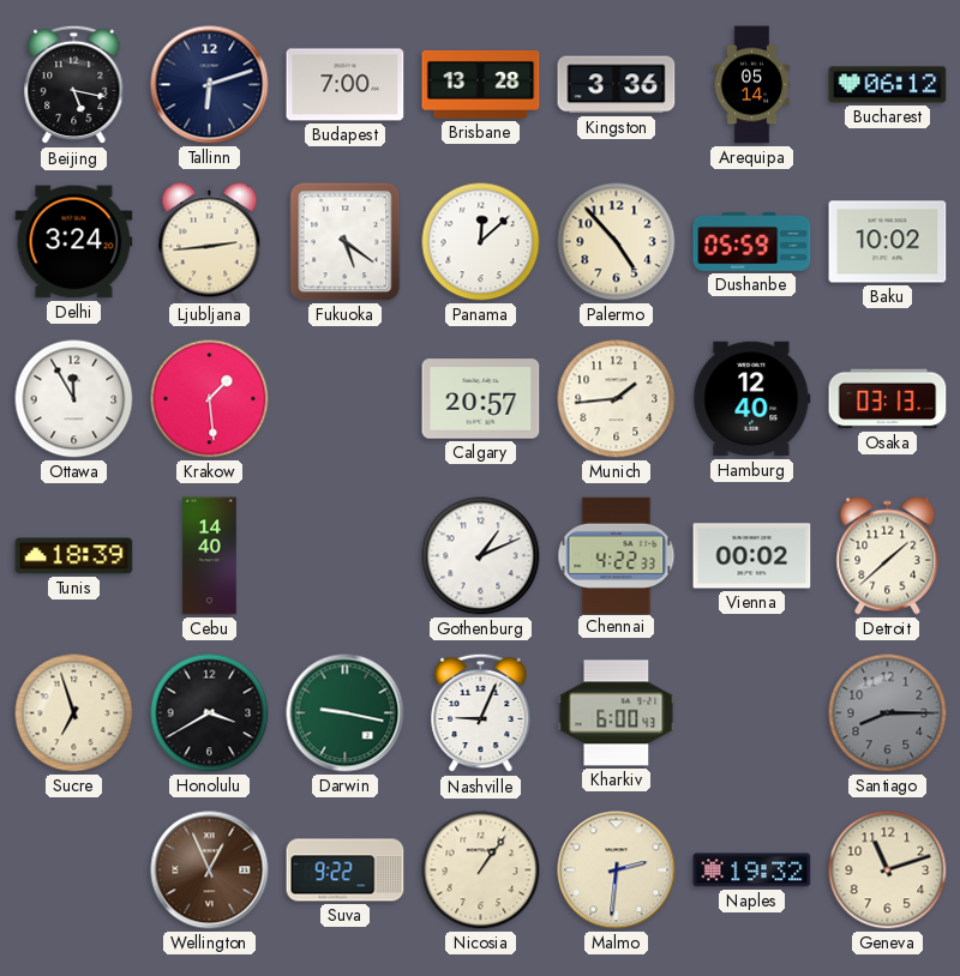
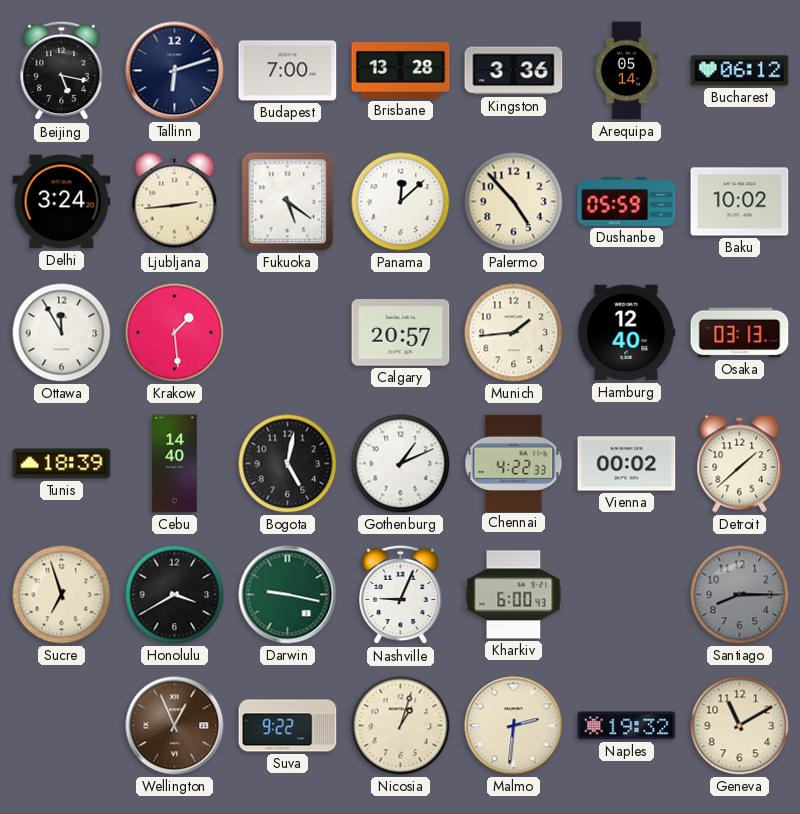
Bogota: none -> 5:02
Nicosia: 1:06 -> 1:03
Geneva: 11:12 -> 11:10
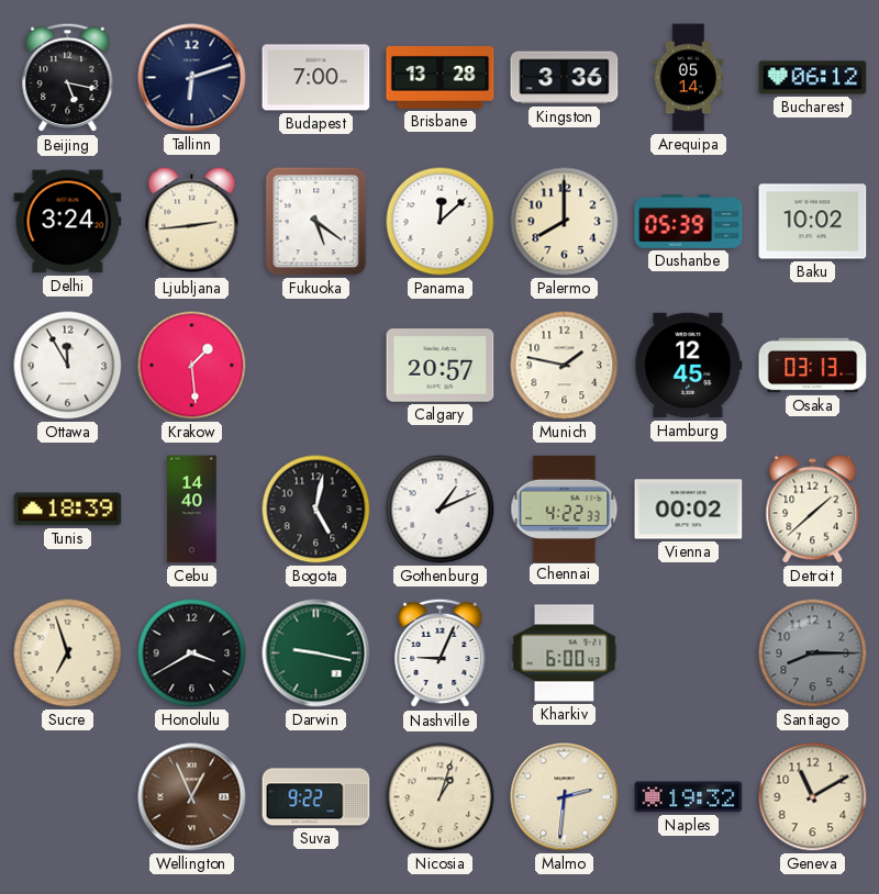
Palermo: 4:53 -> 8:00
Dushanbe: 05:59 -> 05:39
Munich: 1:44 -> 1:47
Hamburg: 12:40 -> 12:45
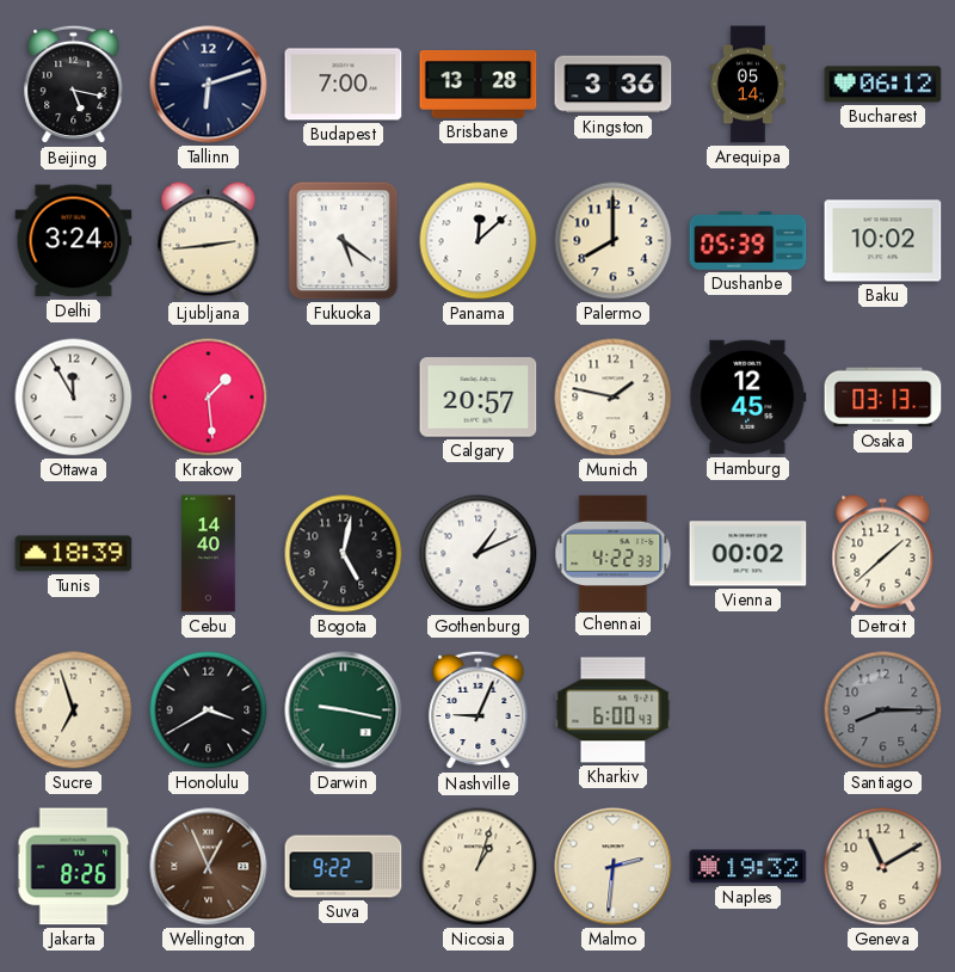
Jakarta: none -> 8:26
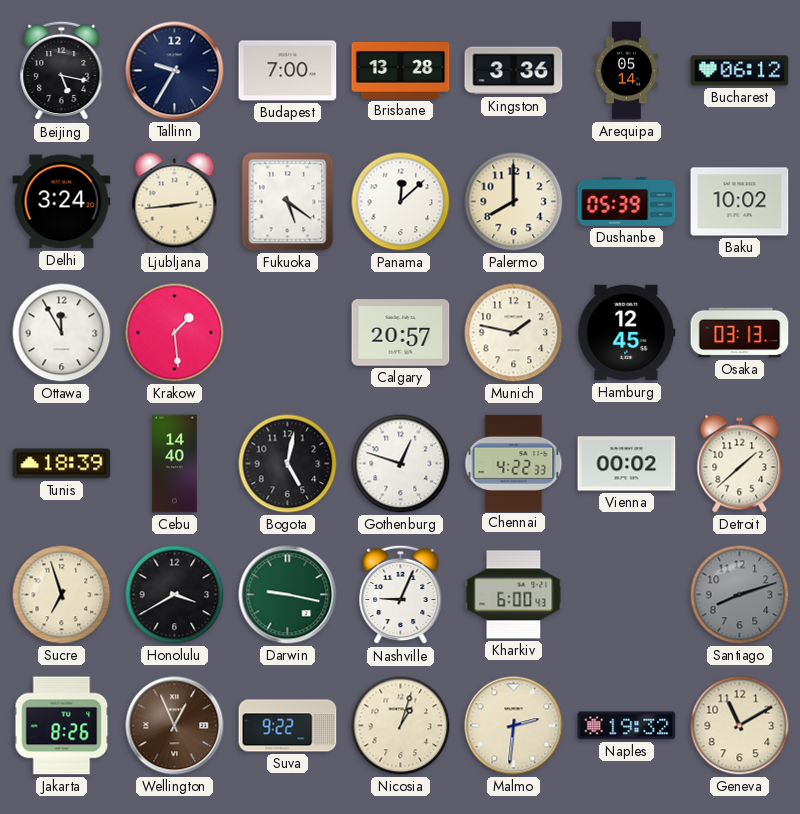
Tallinn: 6:12 -> 9:35
Gothenburg: 1:11 -> 12:48
Santiago: 8:15 -> 8:12
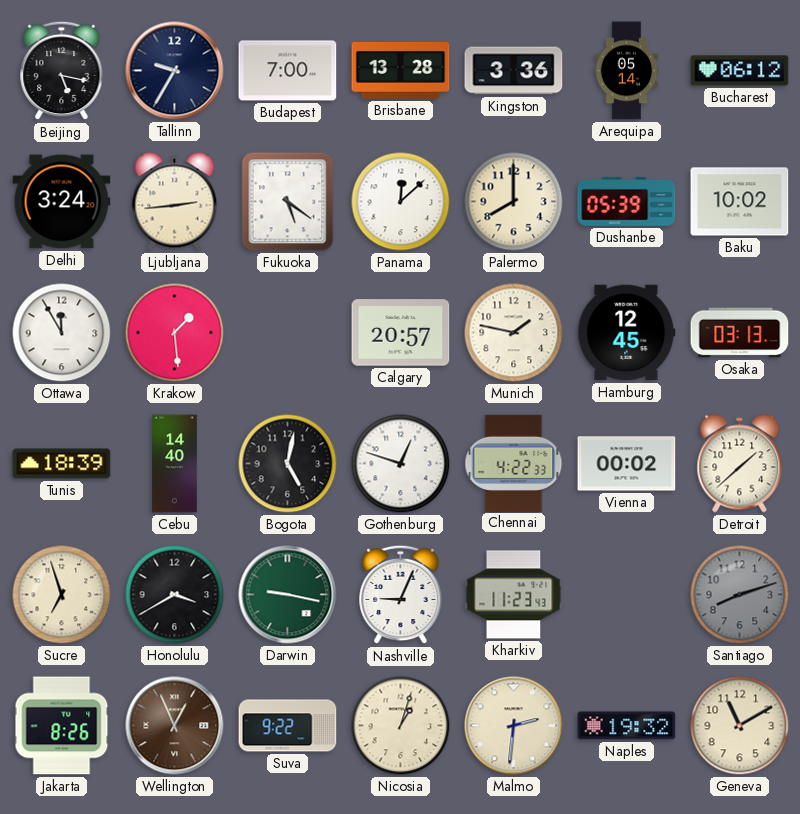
Kharkiv: 6:00 -> 11:23
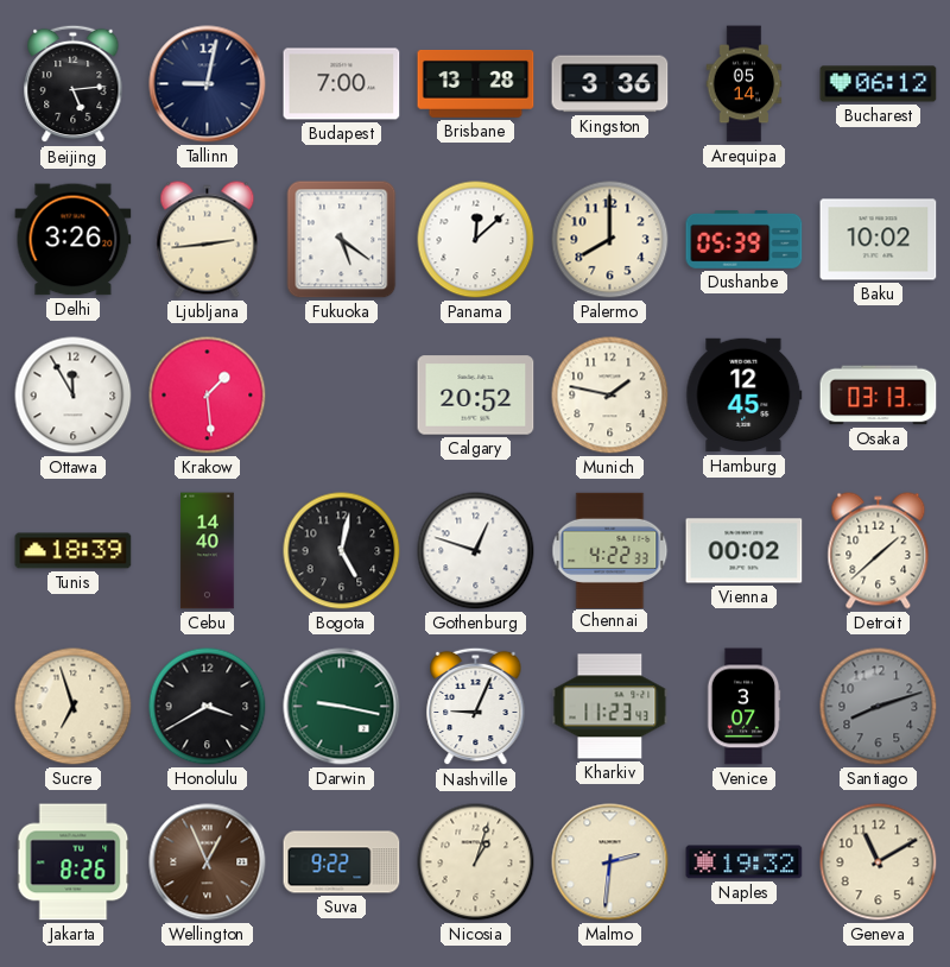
Beijing: 5:17 -> 5:14
Tallinn: 9:35 -> 9:02
Delhi: 3:24 -> 3:26
Calgary: 20:57 -> 20:52
Venice: none -> 3:07
